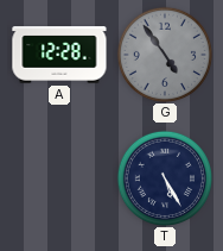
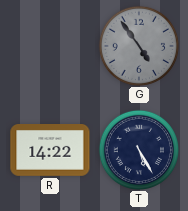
A: 12:28 -> none
R: none -> 14:22
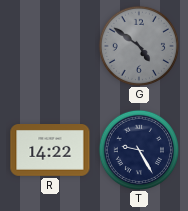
G: 4:54 -> 4:51
T: 5:25 -> 9:25
